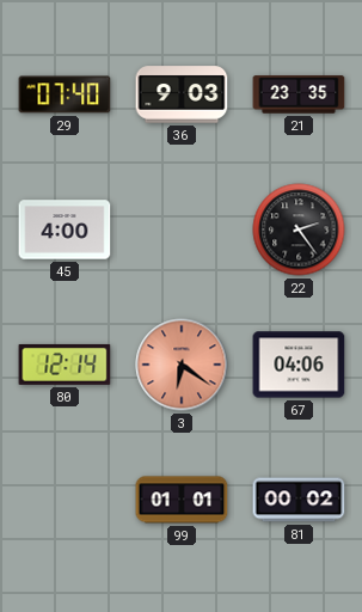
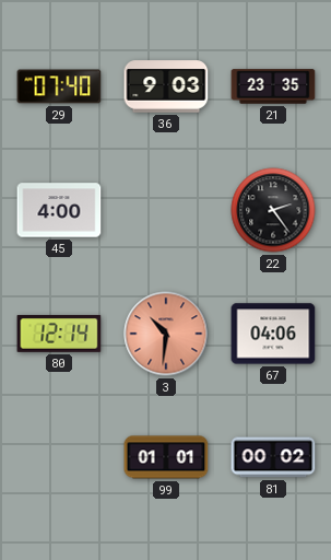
3: 6:21 -> 10:31
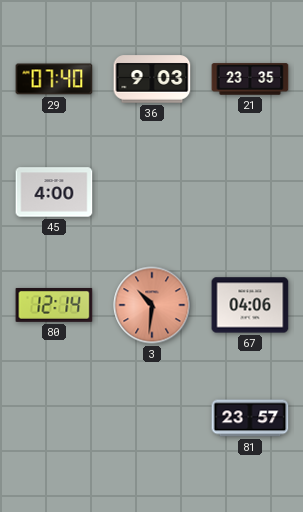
22: 2:24 -> none
99: 01:01 -> none
81: 00:02 -> 23:57
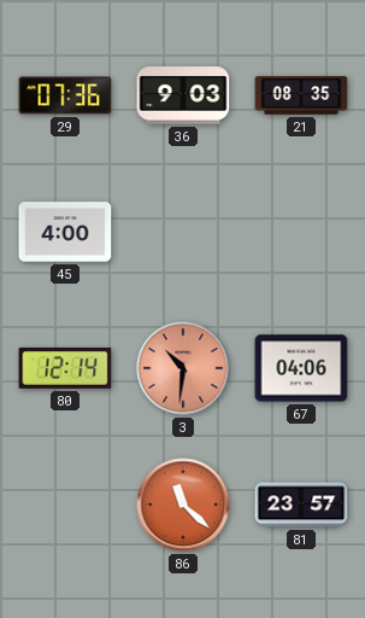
29: 07:40 -> 07:36
21: 23:35 -> 08:35
86: none -> 11:22
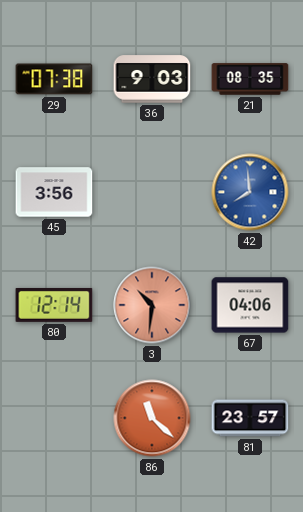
29: 07:36 -> 07:38
45: 4:00 -> 3:56
42: none -> 7:59
